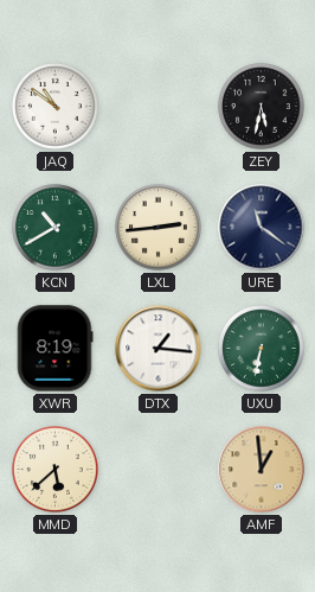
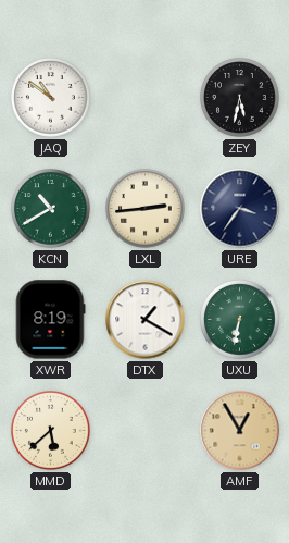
URE: 11:21 -> 3:36
DTX: 1:16 -> 1:20
AMF: 12:59 -> 12:55
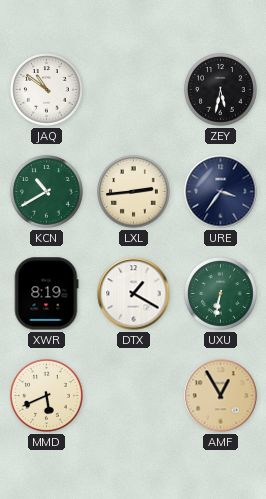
MMD: 5:38 -> 5:41
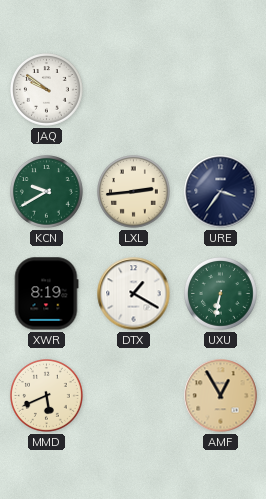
JAQ: 10:51 -> 9:51
ZEY: 5:32 -> none
KCN: 10:40 -> 9:40
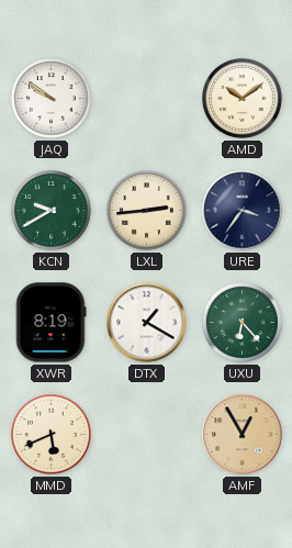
AMD: none -> 10:09
UXU: 6:32 -> 6:23
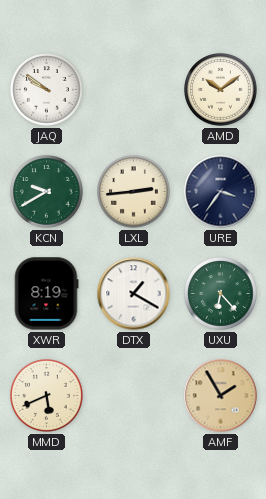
AMF: 12:55 -> 1:55
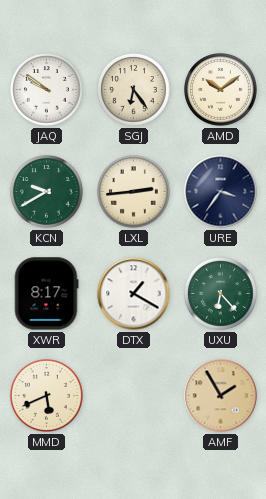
SGJ: none -> 6:24
XWR: 8:19 -> 8:17
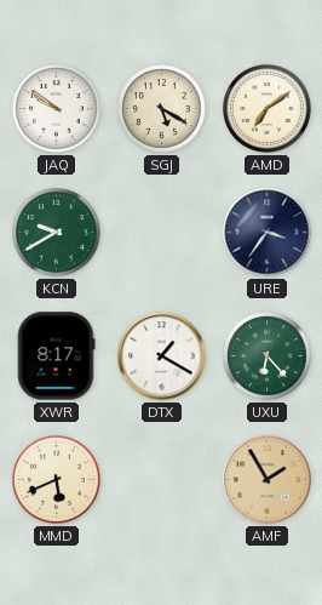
SGJ: 6:24 -> 5:20
AMD: 10:09 -> 7:09
LXL: 2:44 -> none
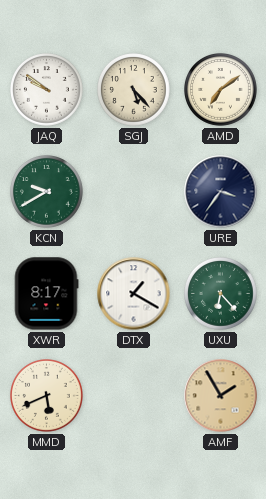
SGJ: 5:20 -> 5:23
